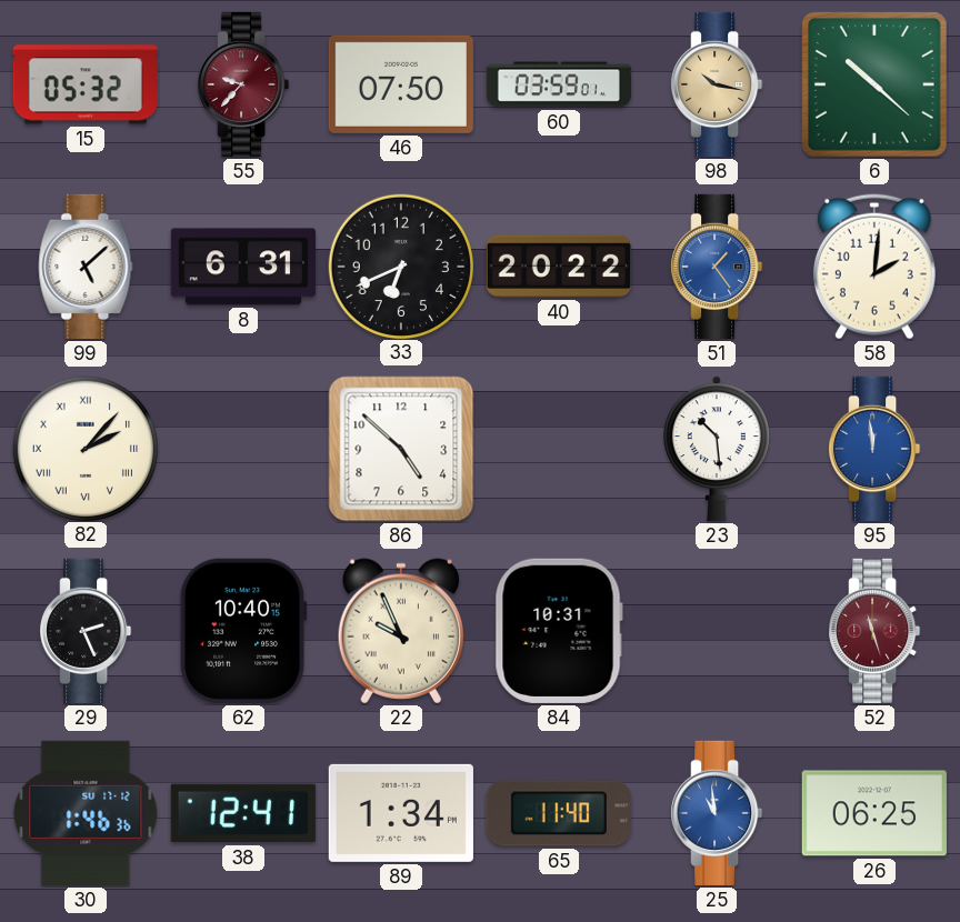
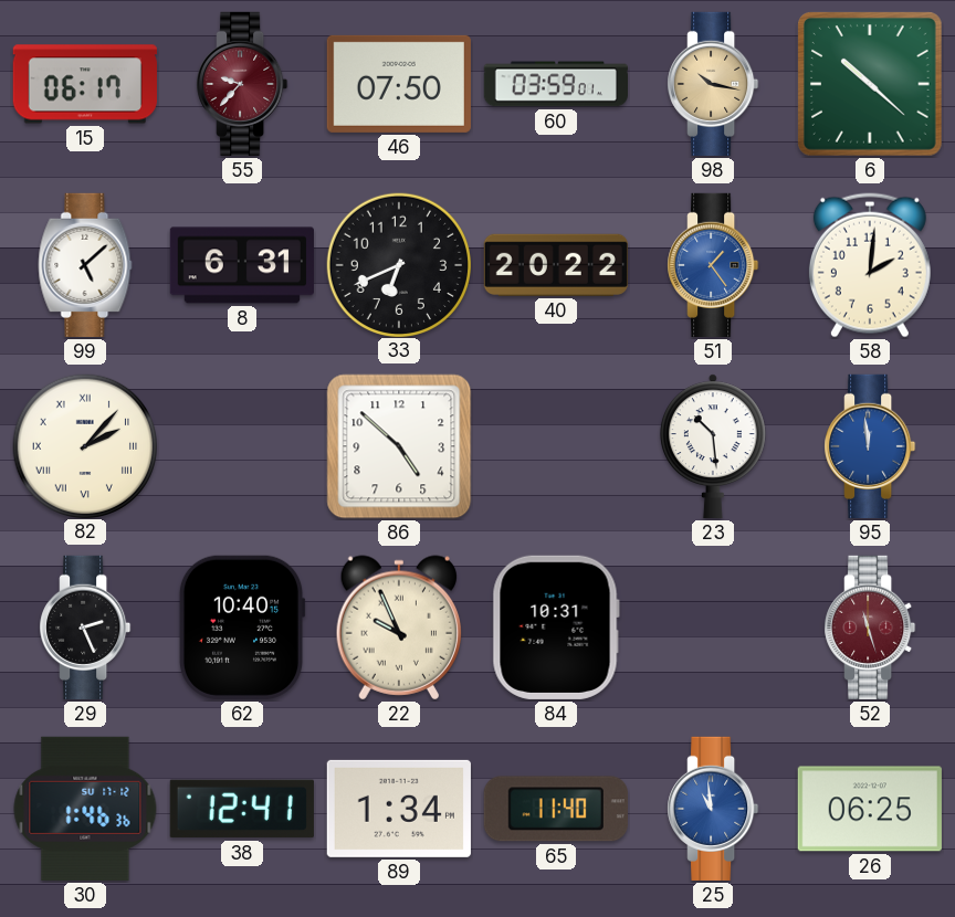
15: 05:32 -> 06:17
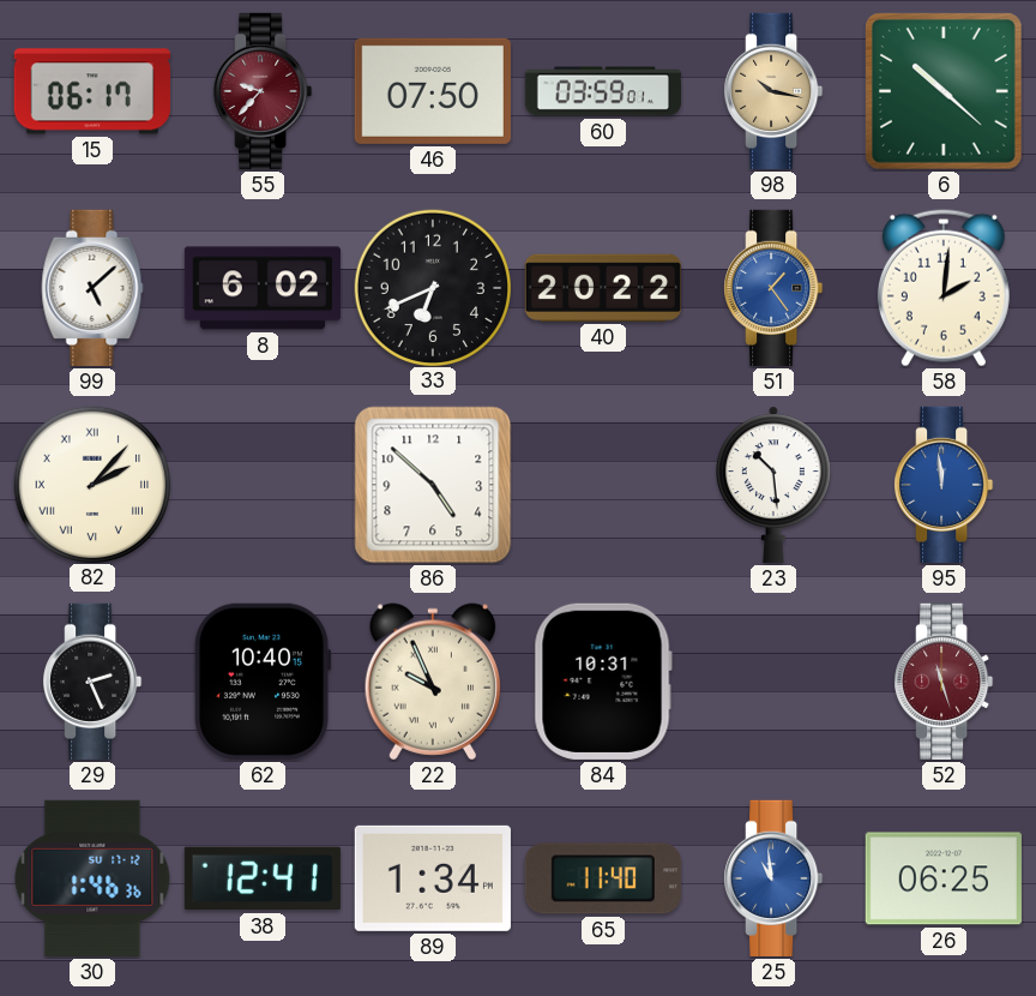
8: 6:31 -> 6:02
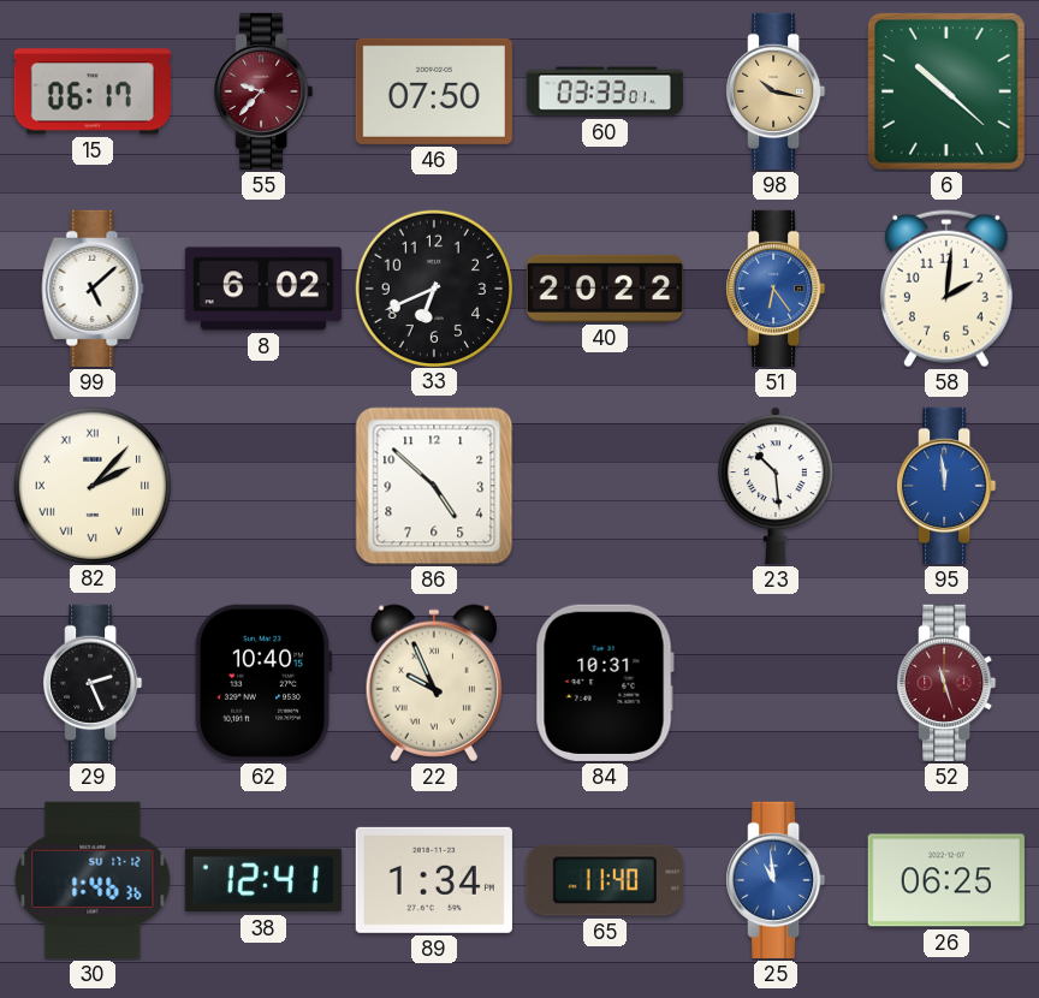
60: 03:59 -> 03:33
51: 1:24 -> 6:24
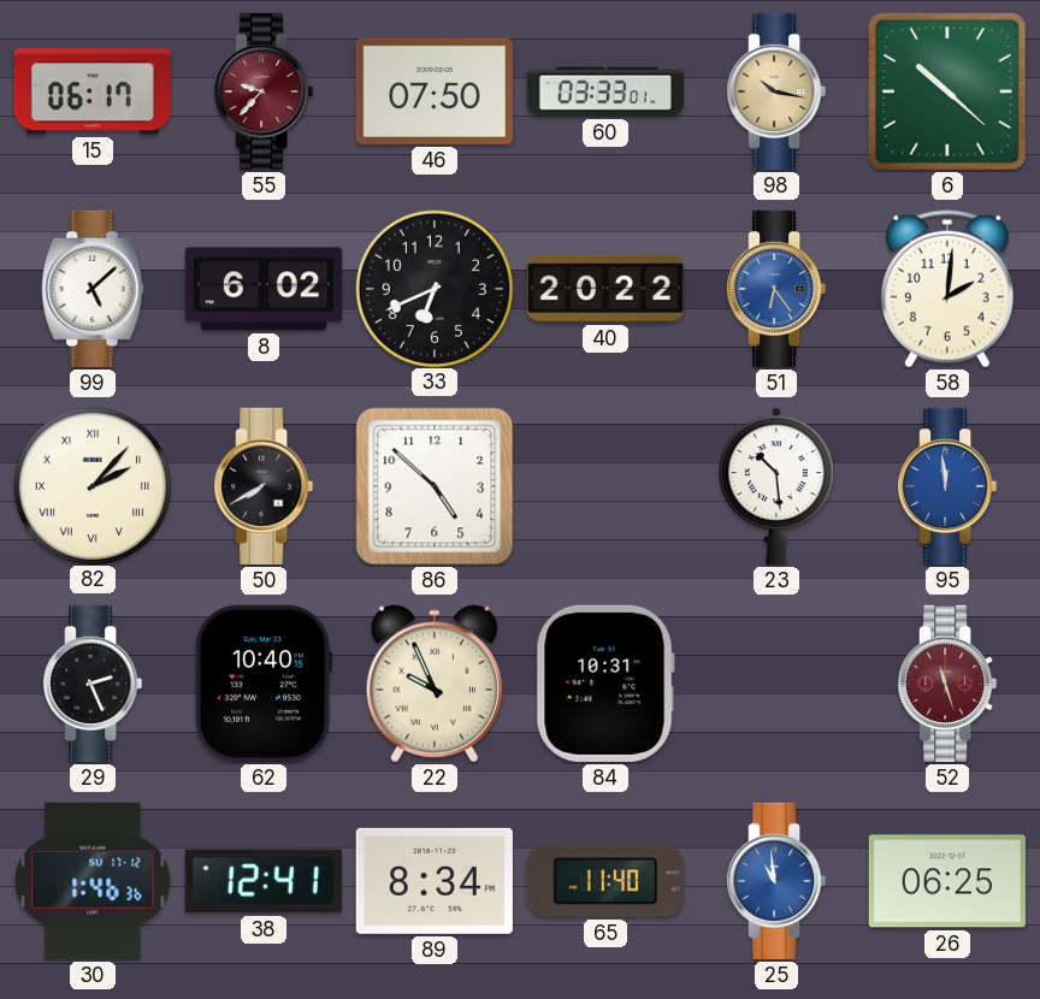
50: none -> 7:40
89: 1:34 -> 8:34
